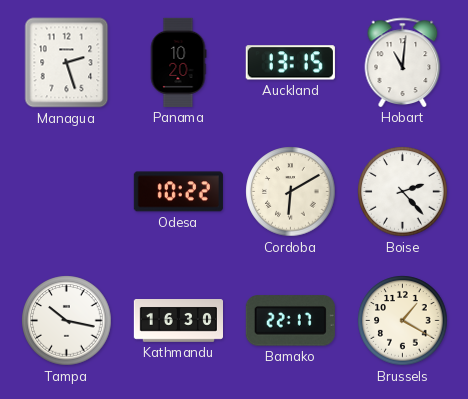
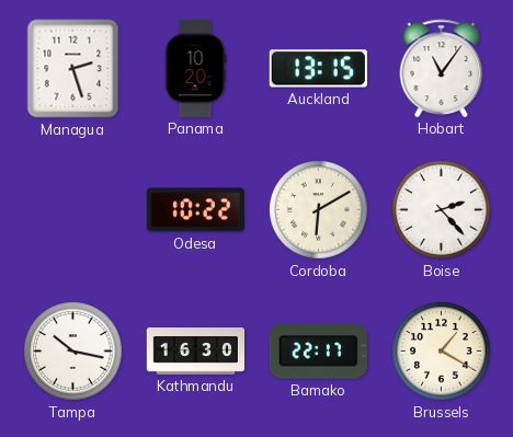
Hobart: 11:01 -> 11:06
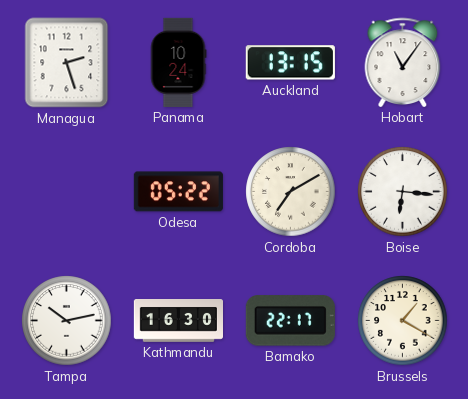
Panama: 10:20 -> 10:24
Odesa: 10:22 -> 05:22
Cordoba: 6:10 -> 7:10
Boise: 2:23 -> 6:16
Tampa: 10:17 -> 10:13
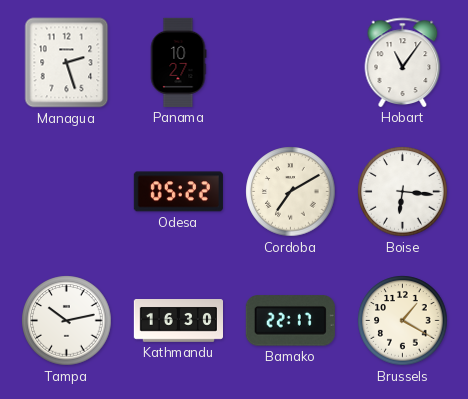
Panama: 10:24 -> 10:27
Auckland: 13:15 -> none
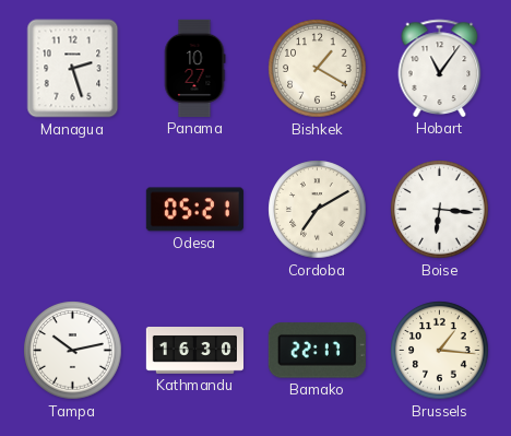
Bishkek: none -> 1:20
Odesa: 05:22 -> 05:21
Brussels: 1:20 -> 1:16
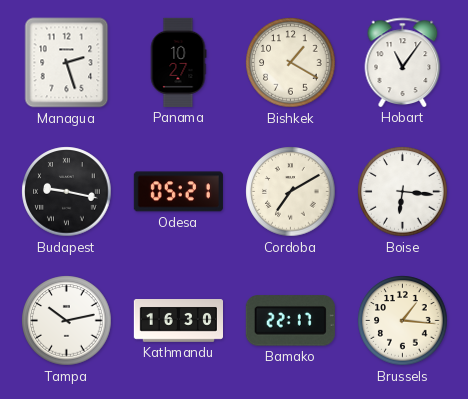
Budapest: none -> 9:17
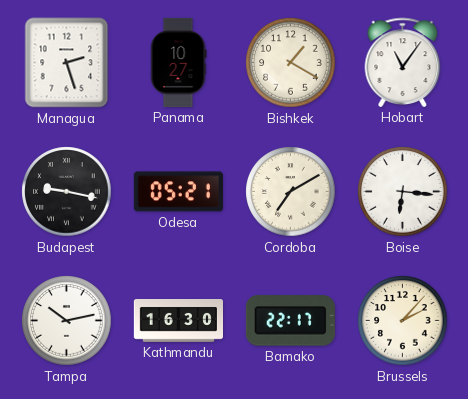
Brussels: 1:16 -> 2:07
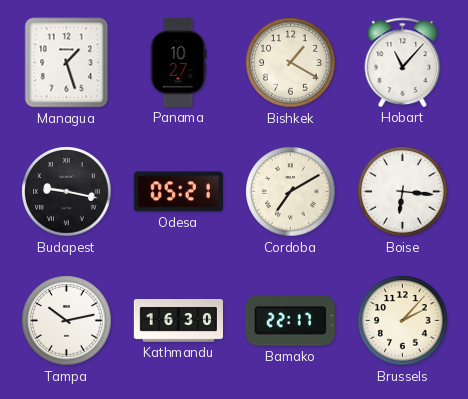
Managua: 2:27 -> 1:27
Hobart: 11:06 -> 11:07
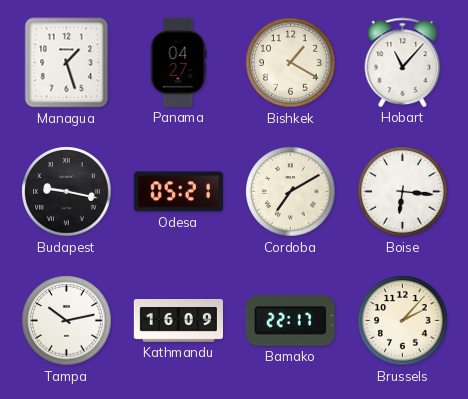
Panama: 10:27 -> 04:27
Kathmandu: 16:30 -> 16:09
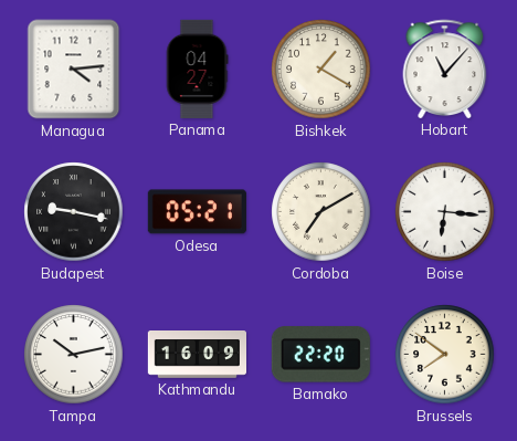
Managua: 1:27 -> 4:14
Bamako: 22:17 -> 22:20
Brussels: 2:07 -> 7:51
